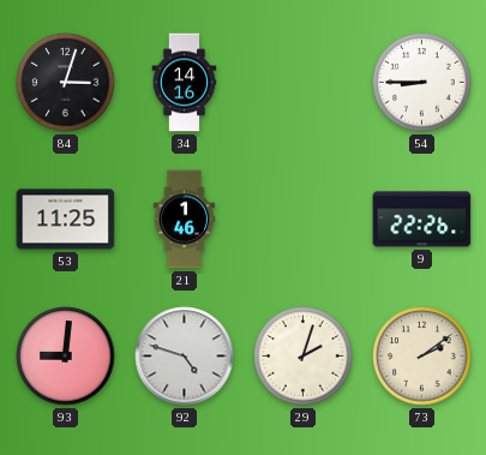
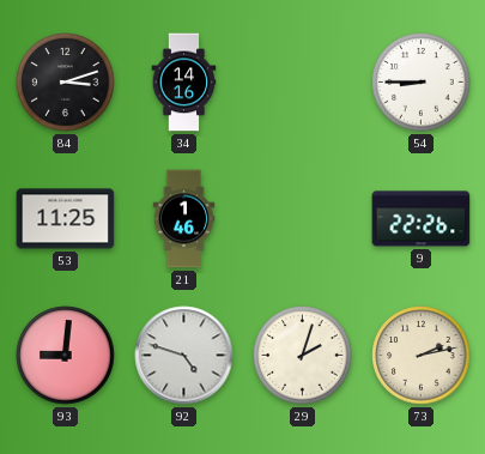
84: 3:03 -> 3:12
73: 2:09 -> 2:13
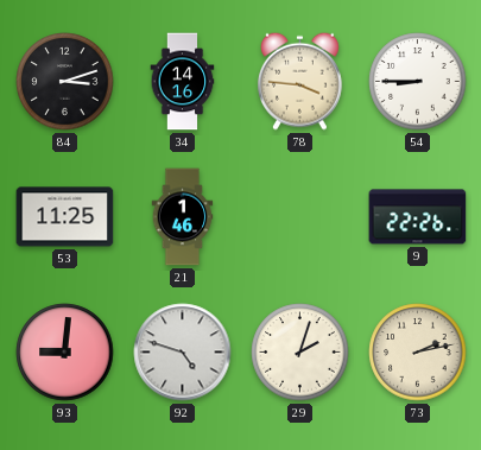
78: none -> 3:46
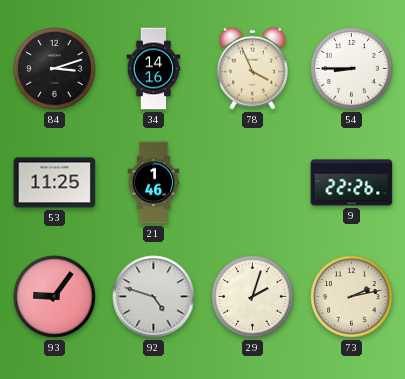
78: 3:46 -> 3:56
93: 9:01 -> 9:06
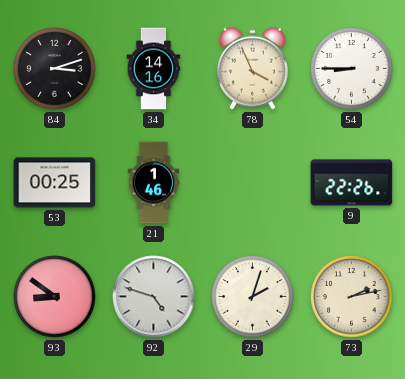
53: 11:25 -> 00:25
93: 9:06 -> 8:51
